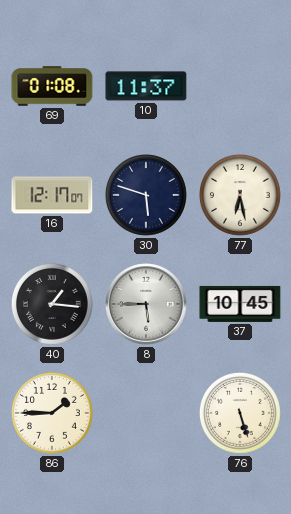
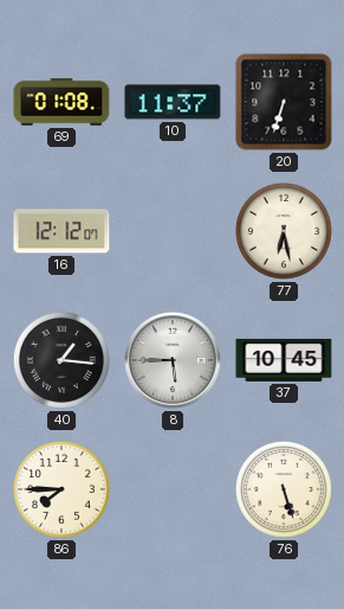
20: none -> 6:33
16: 12:17 -> 12:12
30: 5:48 -> none
86: 1:45 -> 7:45
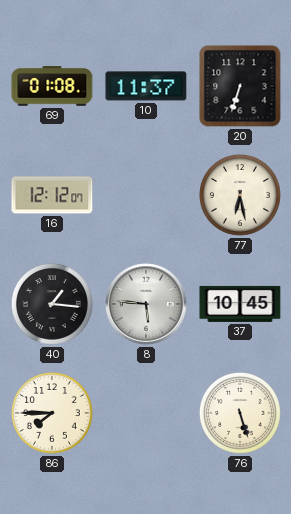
8: 5:45 -> 5:46
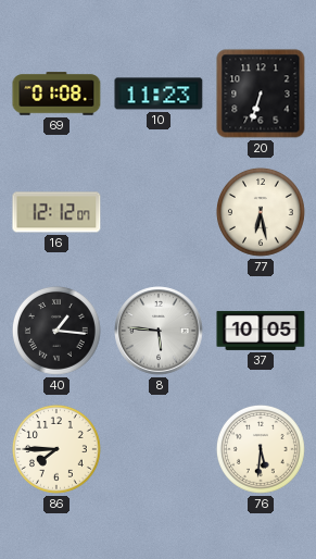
10: 11:37 -> 11:23
37: 10:45 -> 10:05
76: 5:27 -> 5:31
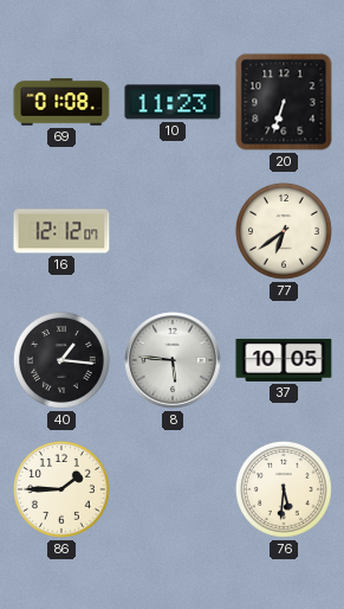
77: 6:28 -> 6:39
86: 7:45 -> 1:45
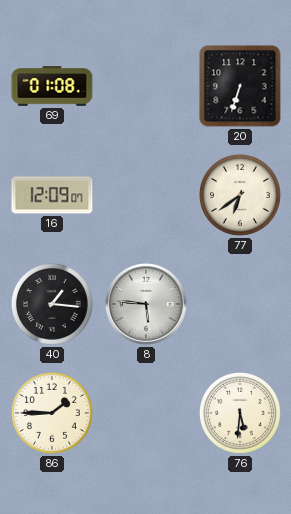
10: 11:23 -> none
16: 12:12 -> 12:09
37: 10:05 -> none
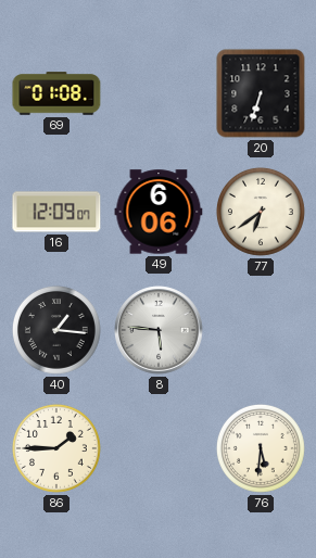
49: none -> 6:06
